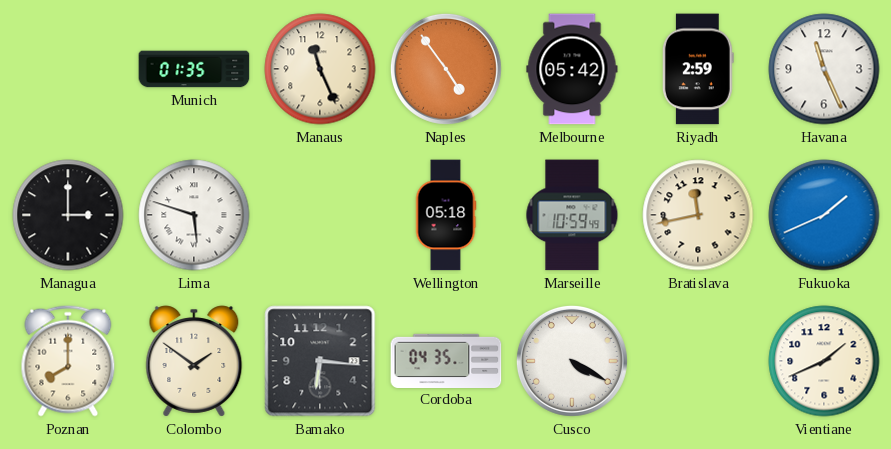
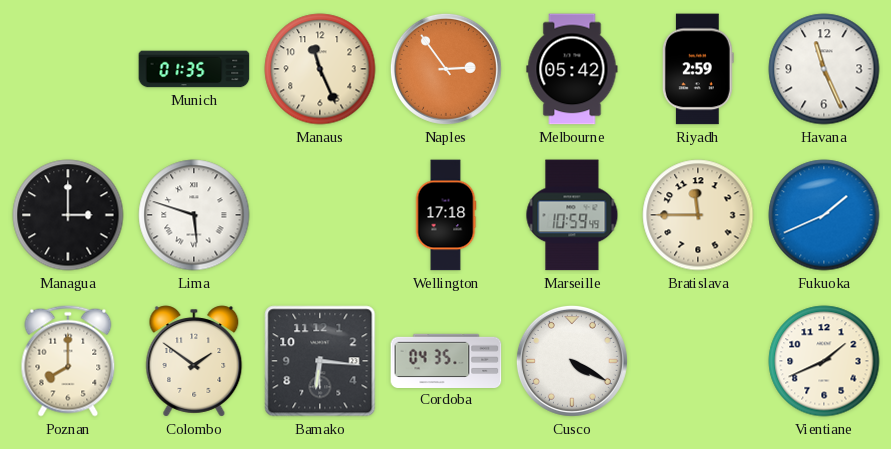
Naples: 4:54 -> 2:54
Wellington: 05:18 -> 17:18
Bratislava: 11:43 -> 11:45
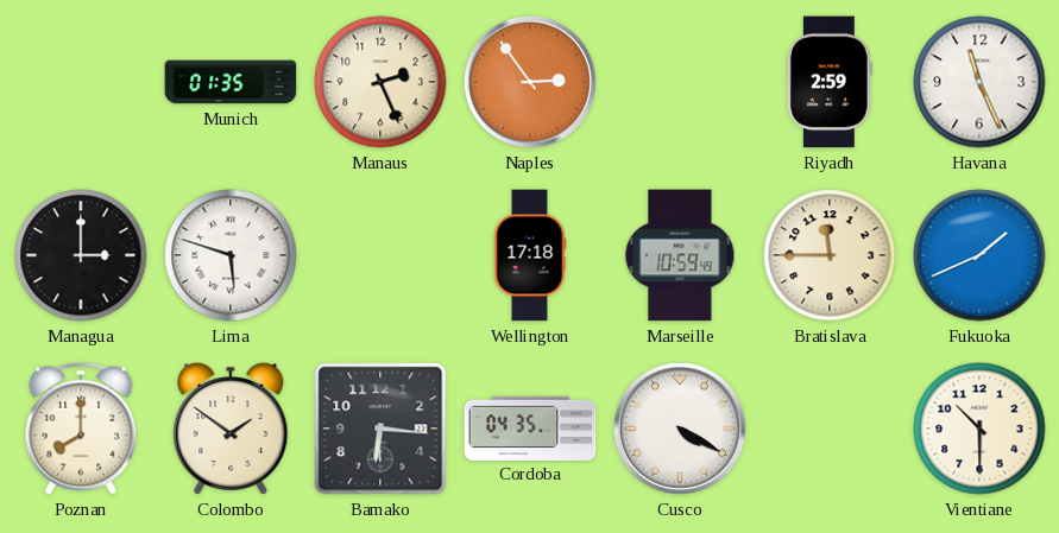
Manaus: 11:26 -> 2:26
Melbourne: 05:42 -> none
Vientiane: 1:41 -> 10:30
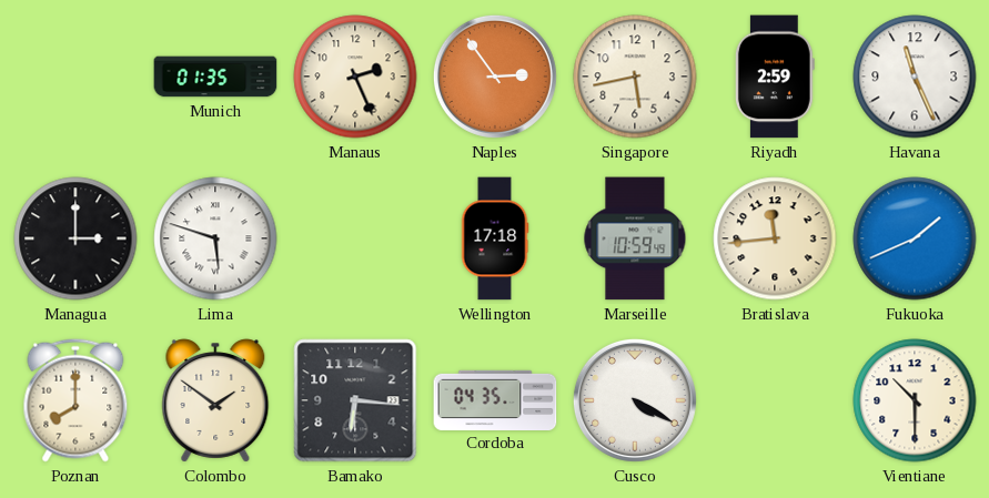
Singapore: none -> 5:43
Bratislava: 11:45 -> 11:44
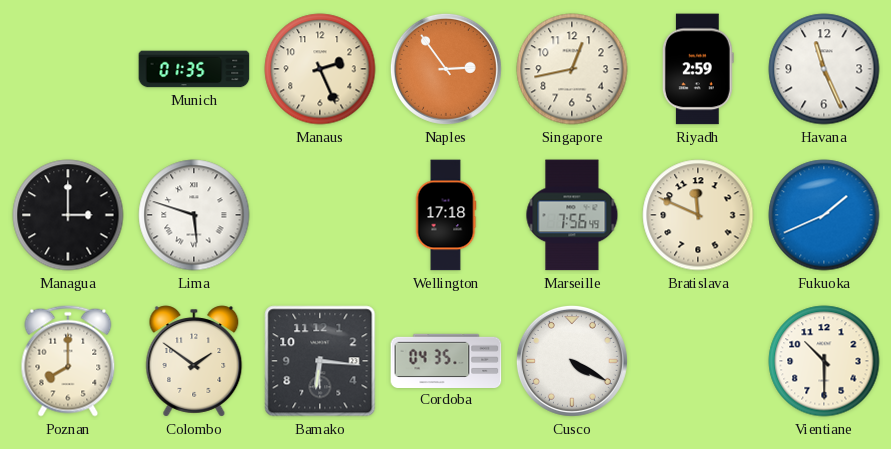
Singapore: 5:43 -> 12:43
Marseille: 10:59 -> 7:56
Bratislava: 11:44 -> 11:49
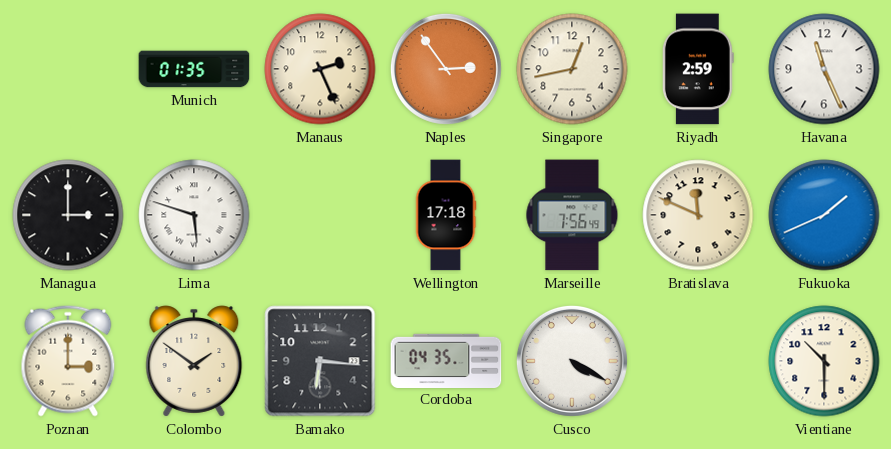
Poznan: 8:00 -> 3:00
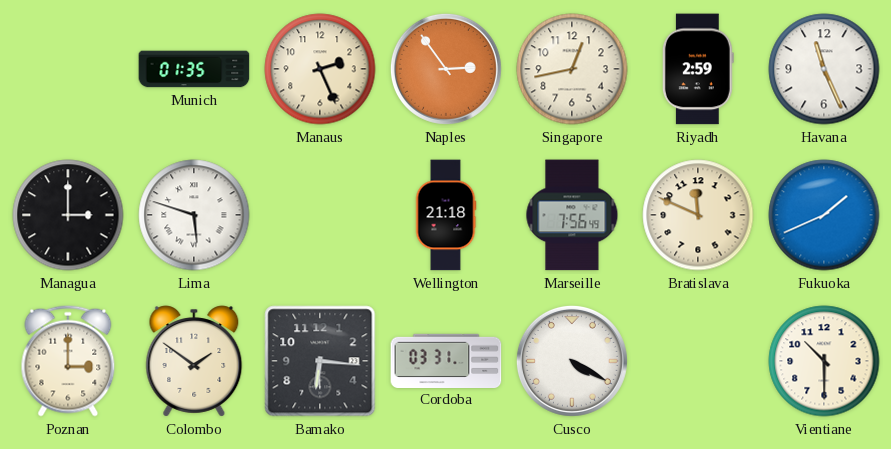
Wellington: 17:18 -> 21:18
Cordoba: 04:35 -> 03:31
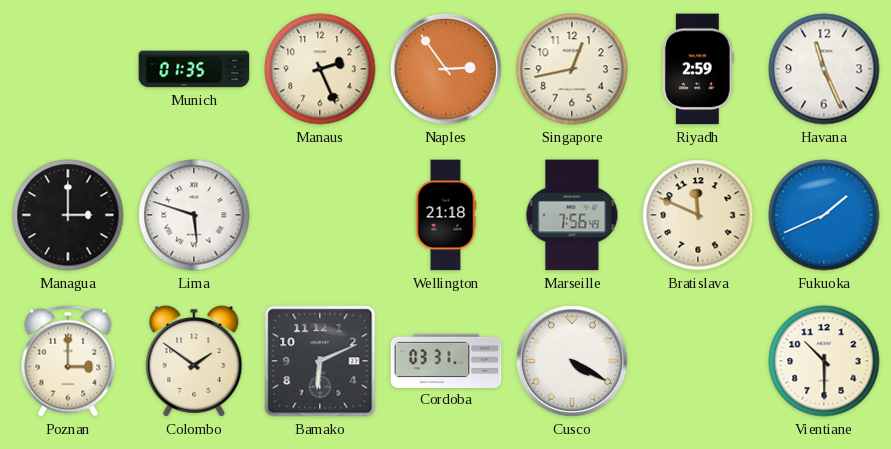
Bamako: 6:16 -> 6:11
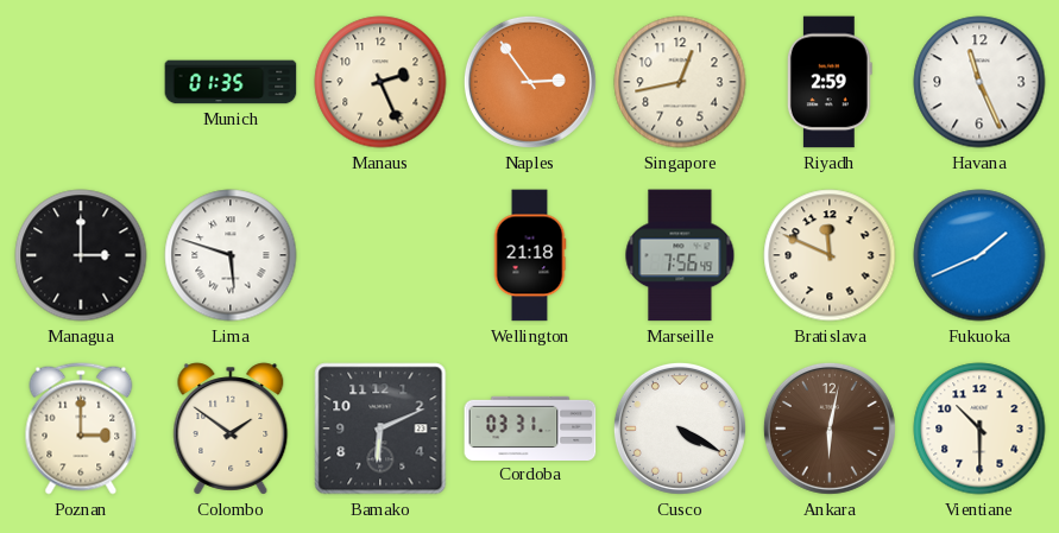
Ankara: none -> 6:02
